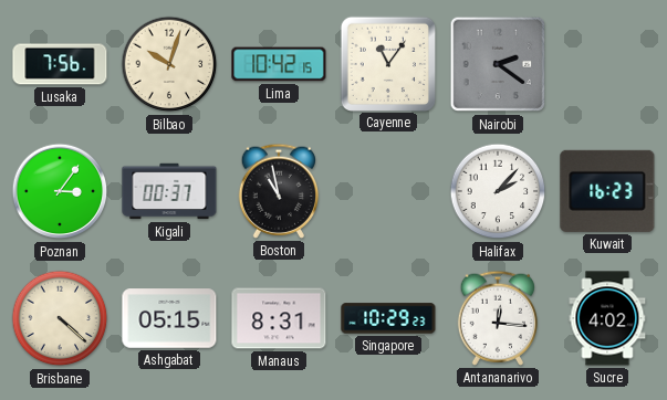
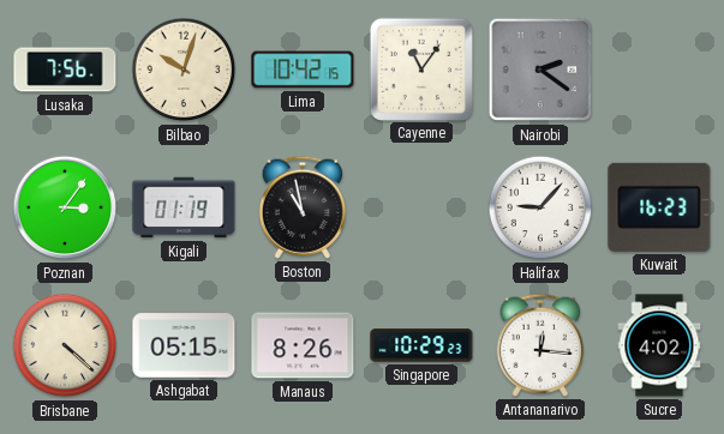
Kigali: 00:37 -> 01:19
Halifax: 2:07 -> 9:07
Manaus: 8:31 -> 8:26
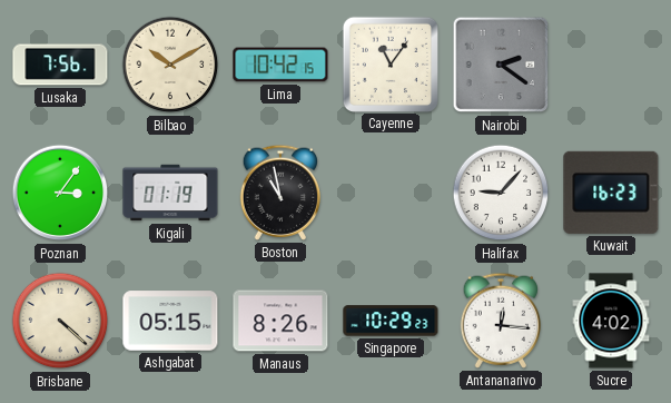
Bilbao: 10:03 -> 10:10
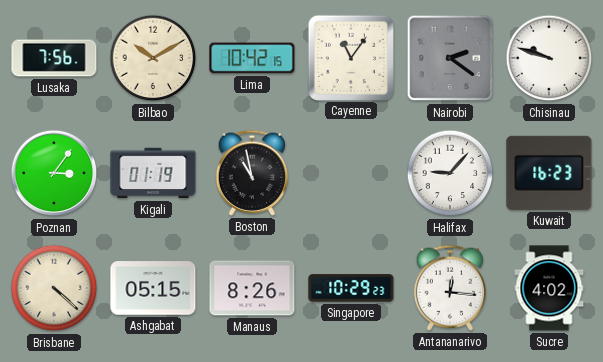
Chisinau: none -> 9:48
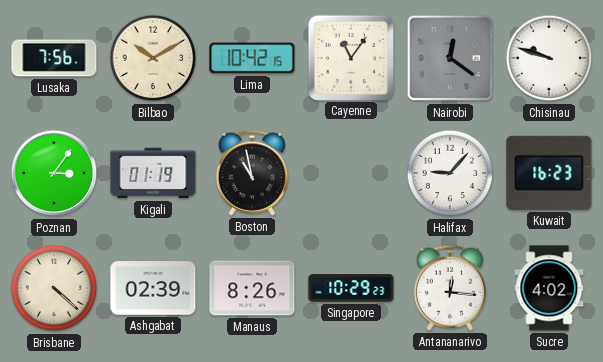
Nairobi: 2:21 -> 12:21
Ashgabat: 05:15 -> 02:39
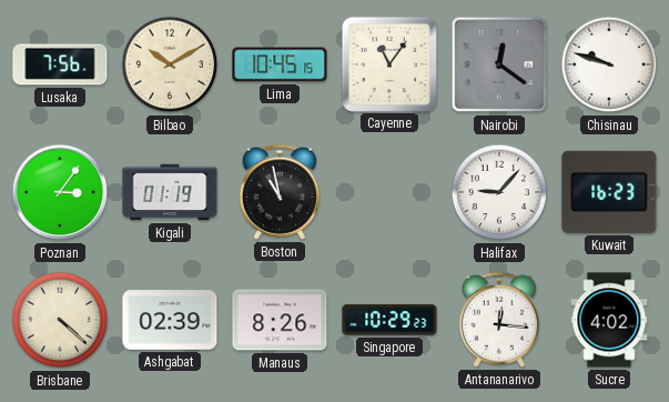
Lima: 10:42 -> 10:45
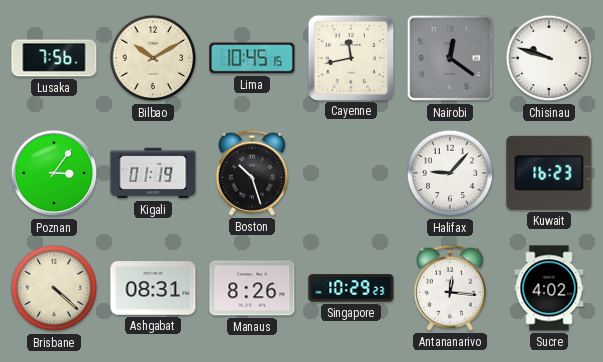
Cayenne: 11:06 -> 11:43
Boston: 10:58 -> 10:27
Ashgabat: 02:39 -> 08:31
